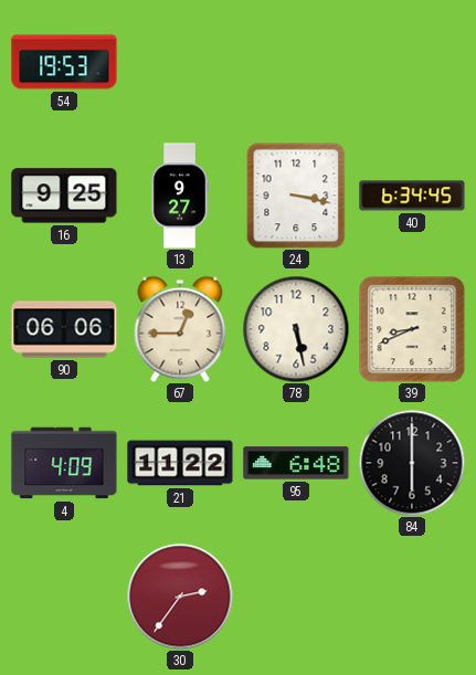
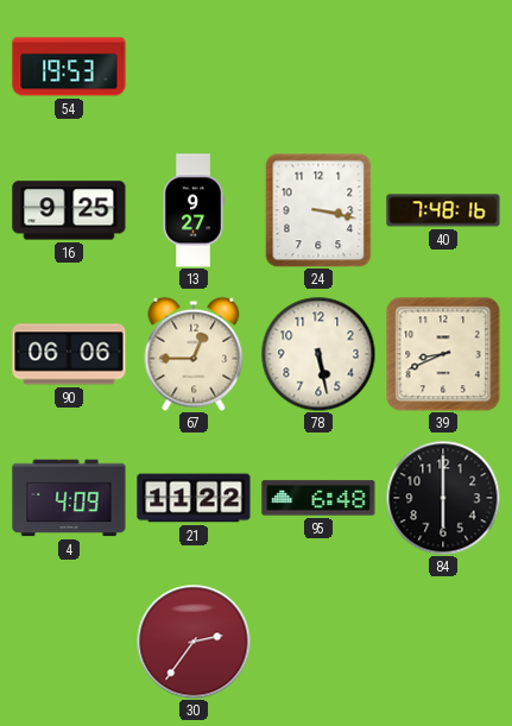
40: 6:34 -> 7:48
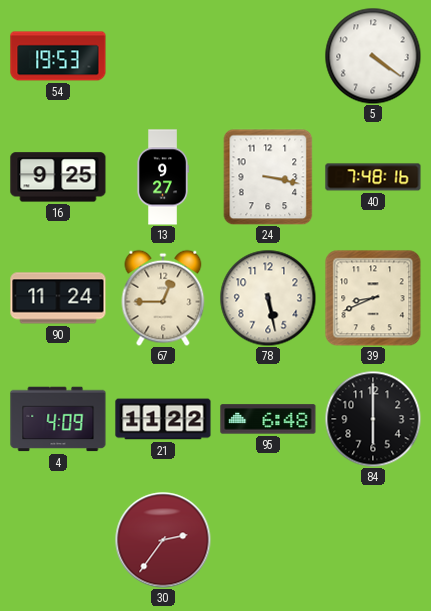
5: none -> 4:21
90: 06:06 -> 11:24
